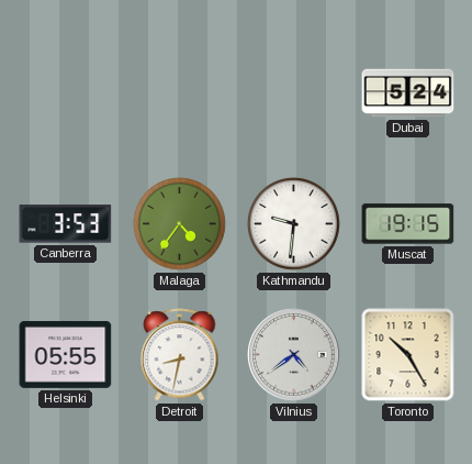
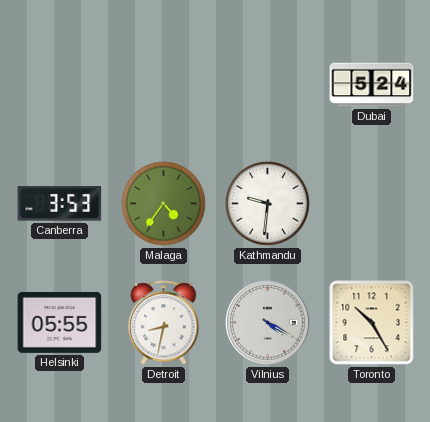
Muscat: 19:15 -> none
Vilnius: 4:39 -> 4:20
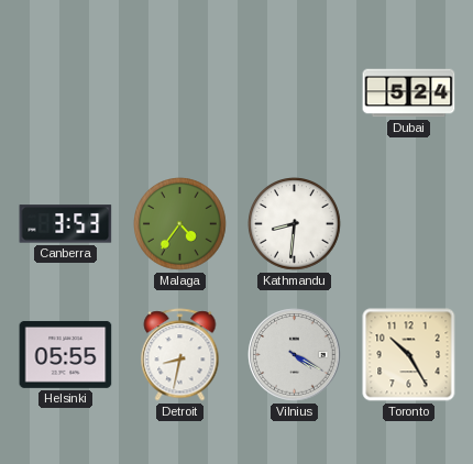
Kathmandu: 9:31 -> 8:31
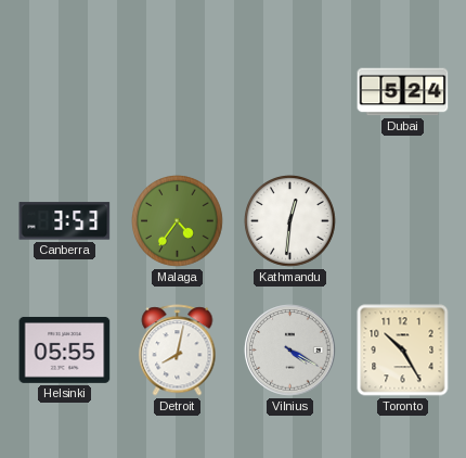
Kathmandu: 8:31 -> 12:31
Detroit: 8:32 -> 8:02
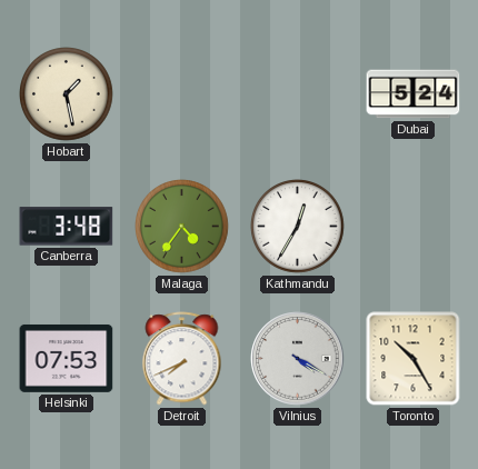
Hobart: none -> 1:28
Canberra: 3:53 -> 3:48
Kathmandu: 12:31 -> 12:35
Helsinki: 05:55 -> 07:53
Detroit: 8:02 -> 7:41
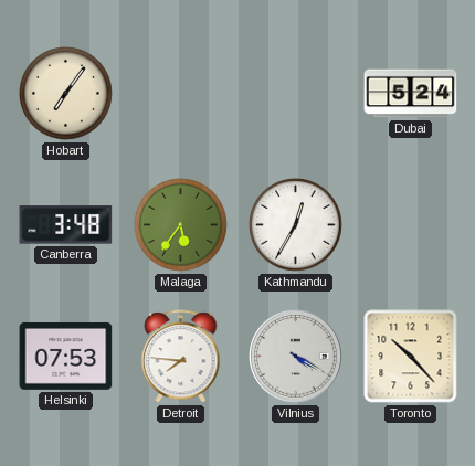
Hobart: 1:28 -> 7:06
Malaga: 4:36 -> 5:36
Detroit: 7:41 -> 7:46
Toronto: 10:25 -> 10:23
